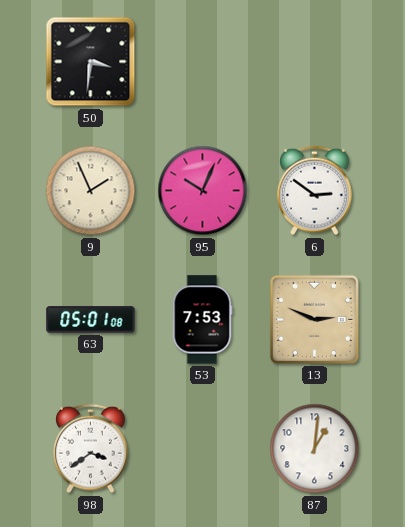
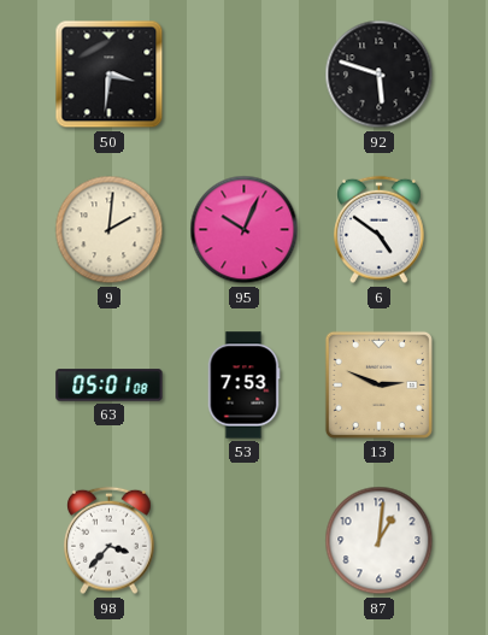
92: none -> 5:48
9: 1:56 -> 2:01
6: 2:51 -> 4:51
98: 3:39 -> 3:37
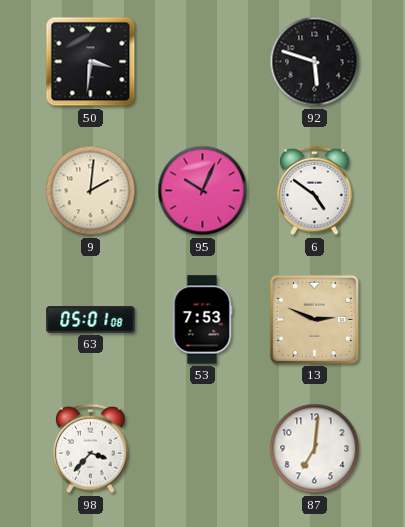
87: 1:01 -> 7:01
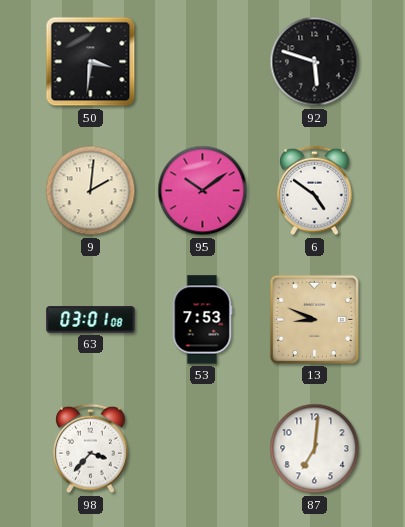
95: 10:04 -> 10:09
63: 05:01 -> 03:01
13: 2:49 -> 8:49
